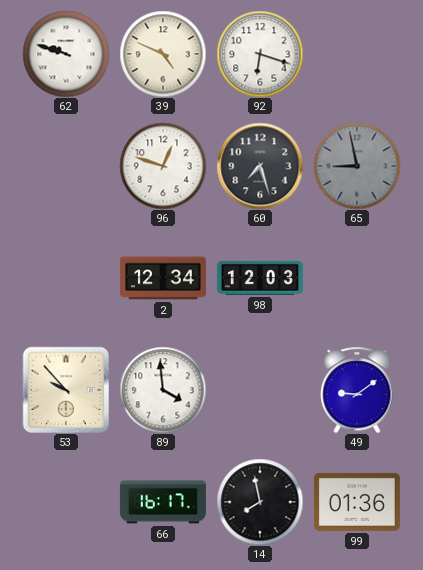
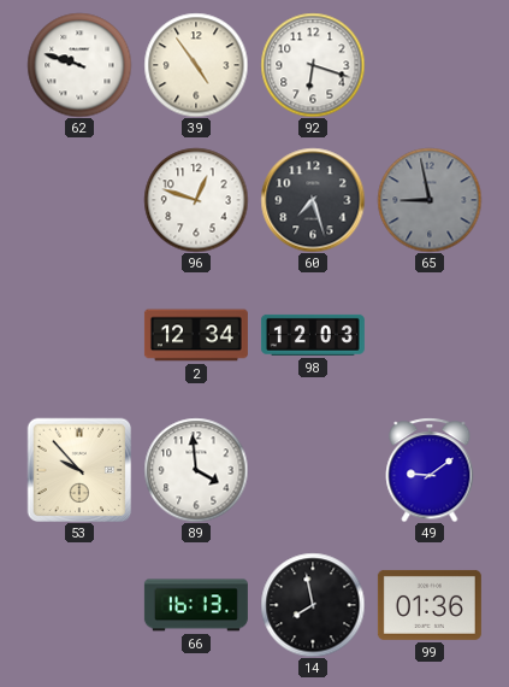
39: 4:49 -> 4:54
66: 16:17 -> 16:13
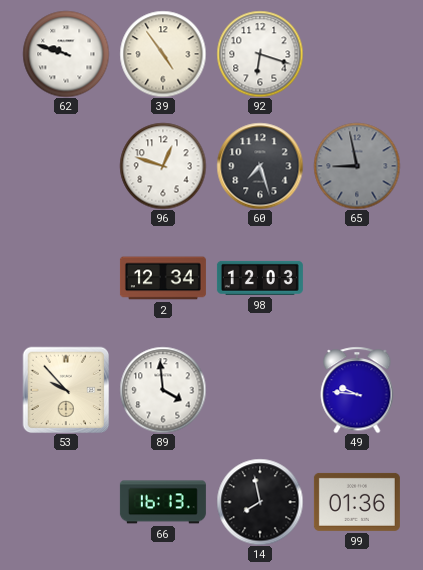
49: 9:09 -> 9:46
